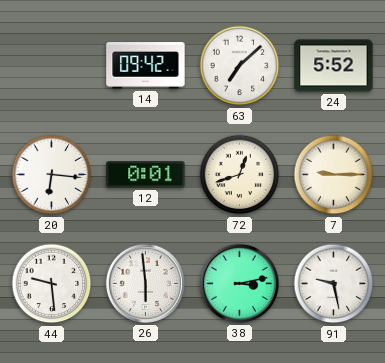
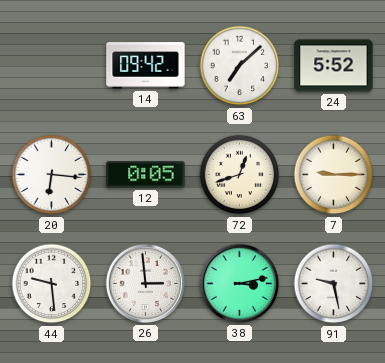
12: 0:01 -> 0:05
26: 5:59 -> 2:59
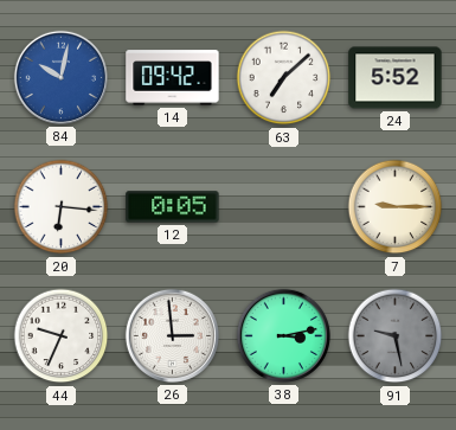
84: none -> 10:02
72: 12:42 -> none
44: 9:29 -> 9:34
91 dial: white -> grey
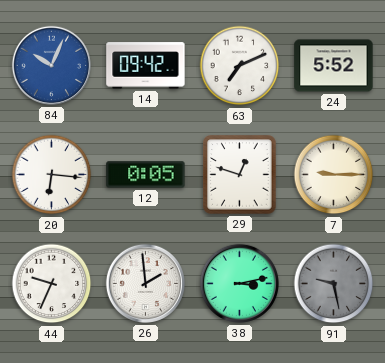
84: 10:02 -> 10:04
63: 7:08 -> 7:11
29: none -> 12:48
26: 2:59 -> 1:59
